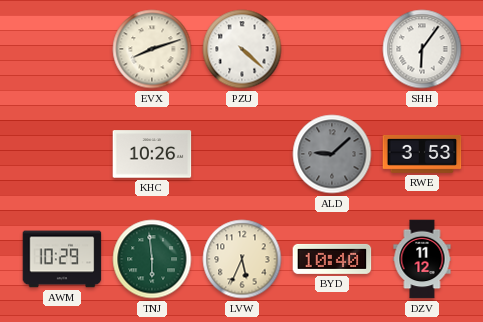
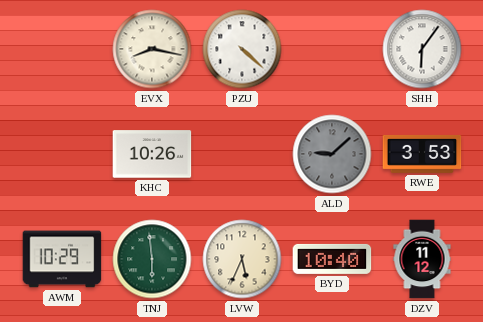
EVX: 8:12 -> 8:17
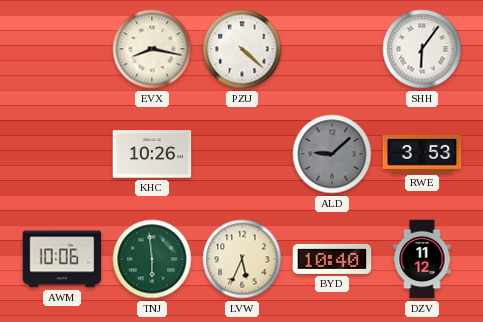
AWM: 10:29 -> 10:06
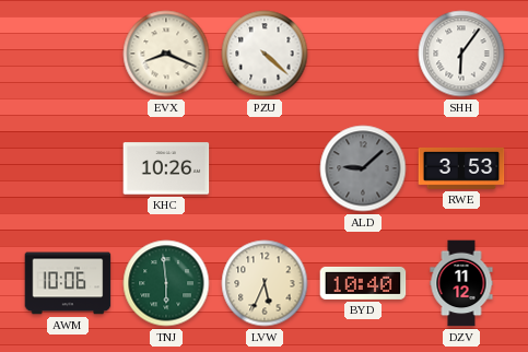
EVX: 8:17 -> 8:19
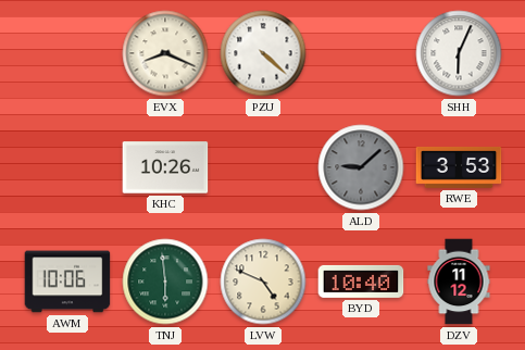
SHH: 6:06 -> 6:04
LVW: 5:34 -> 4:49
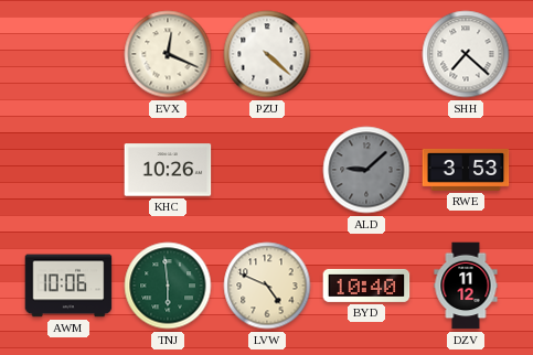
EVX: 8:19 -> 12:19
SHH: 6:04 -> 7:22
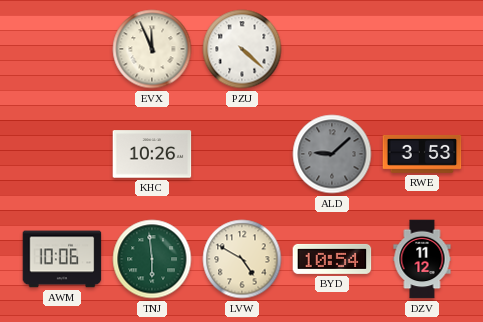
EVX: 12:19 -> 11:56
SHH: 7:22 -> none
LVW: 4:49 -> 4:50
BYD: 10:40 -> 10:54
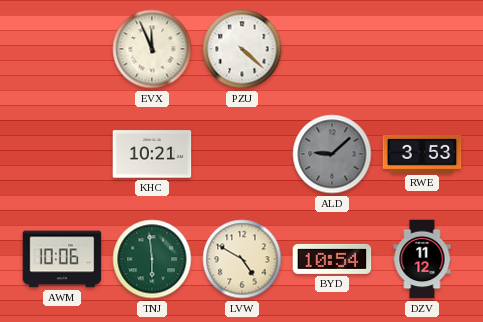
KHC: 10:26 -> 10:21
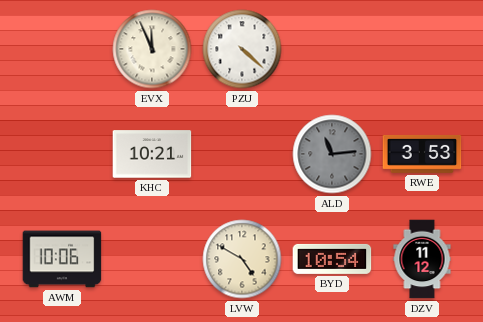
ALD: 9:08 -> 11:14
TNJ: 5:59 -> none
